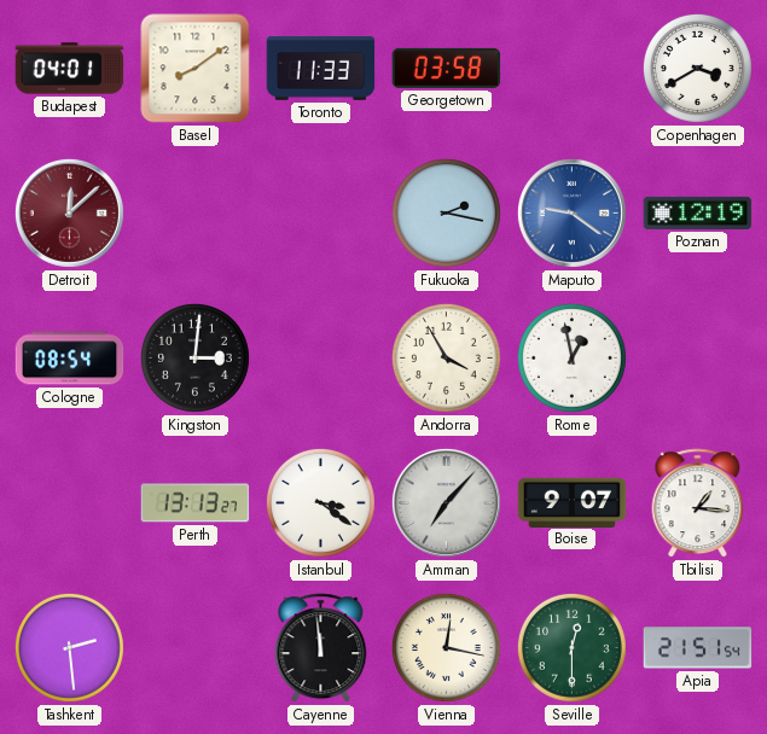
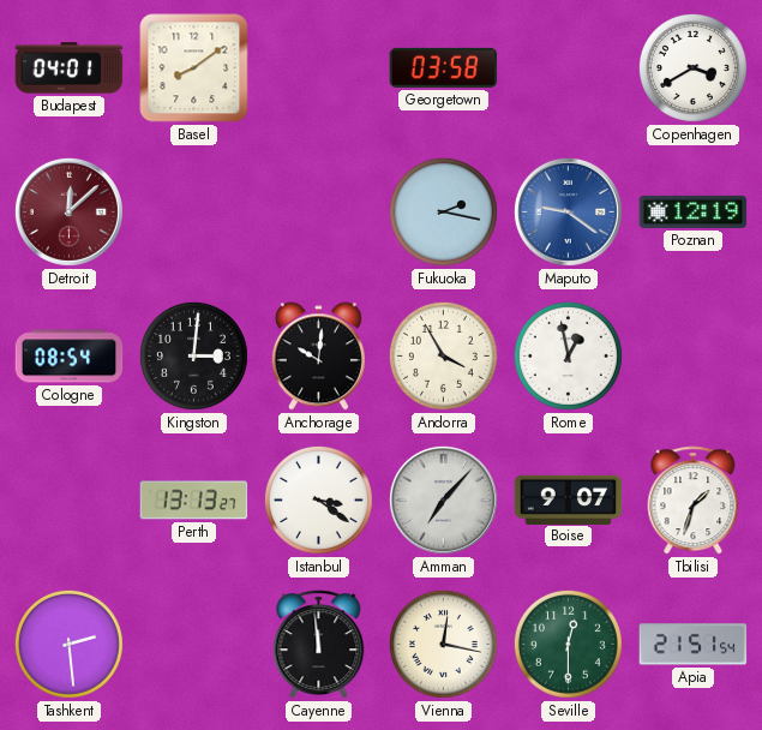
Toronto: 11:33 -> none
Anchorage: none -> 10:01
Tbilisi: 1:16 -> 1:33
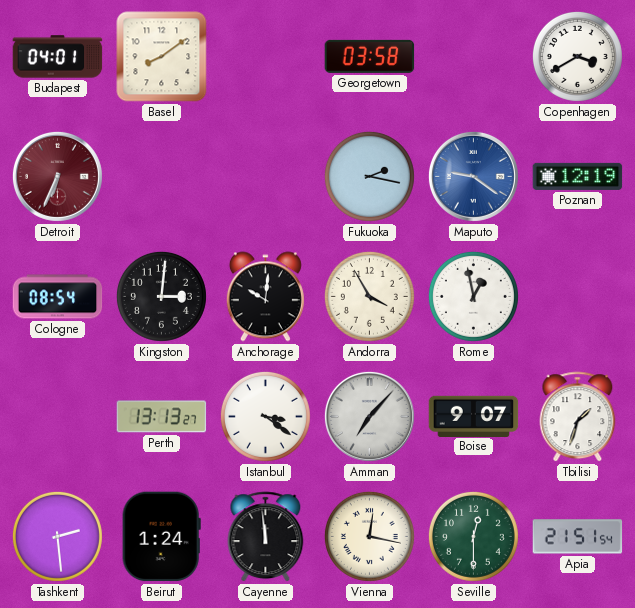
Detroit: 12:08 -> 6:34
Beirut: none -> 1:24
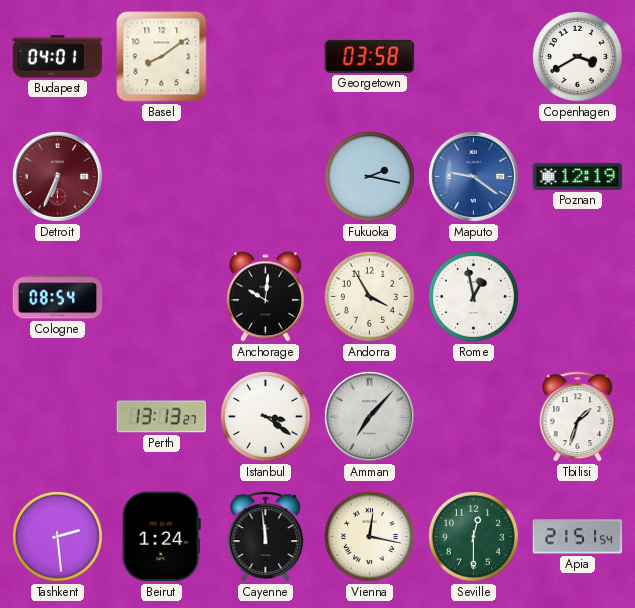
Kingston: 3:01 -> none
Boise: 9:07 -> none
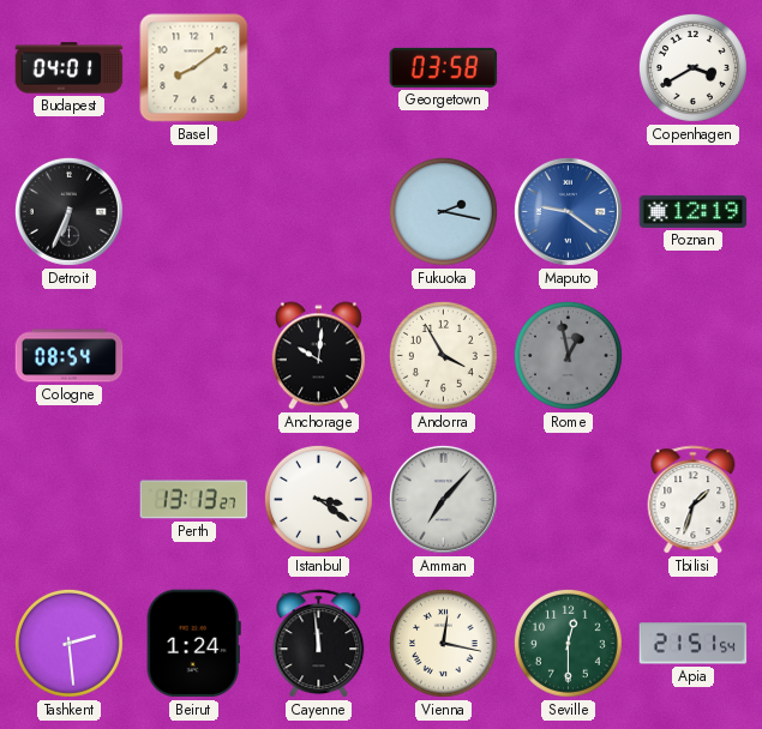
Detroit dial: burgundy -> black
Rome dial: white -> grey
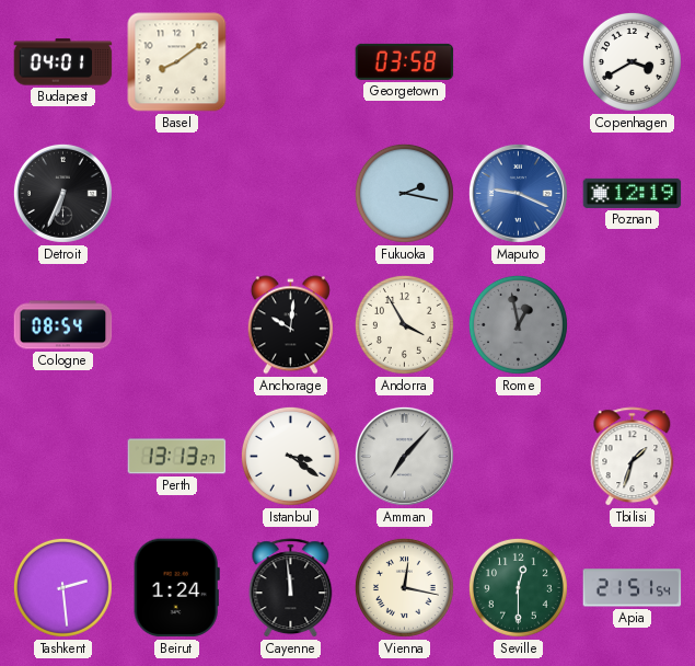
Maputo: 9:21 -> 9:19
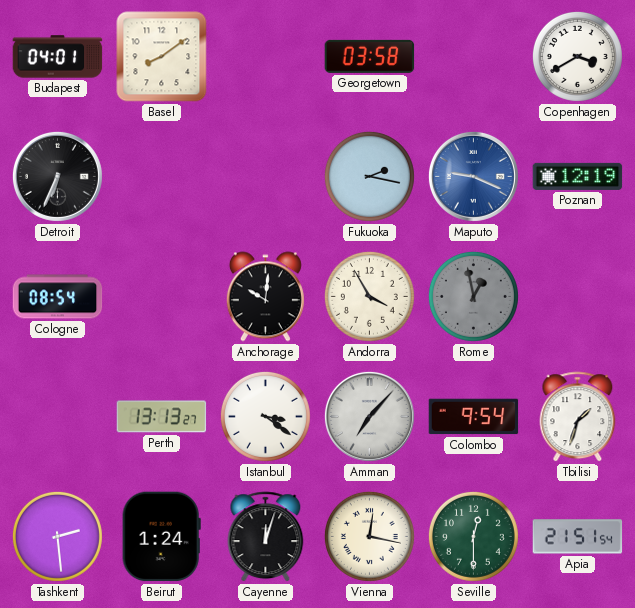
Colombo: none -> 9:54
Cayenne: 11:59 -> 12:03
